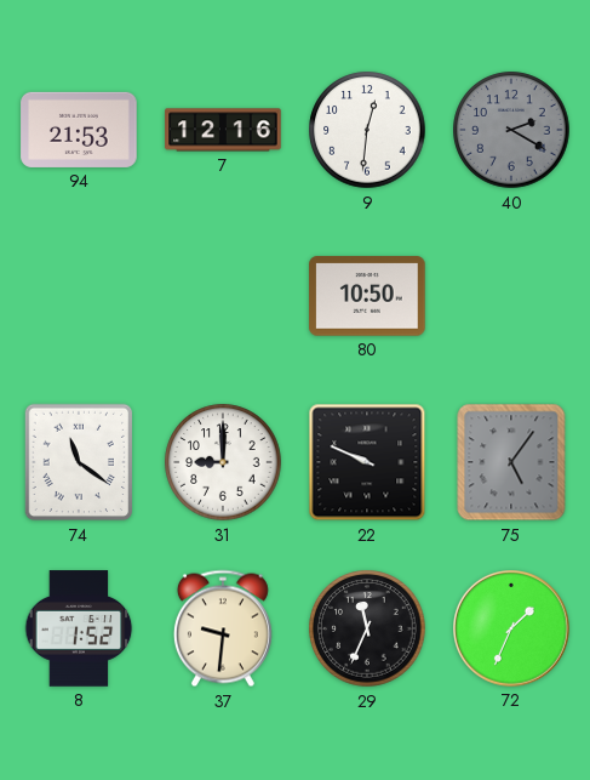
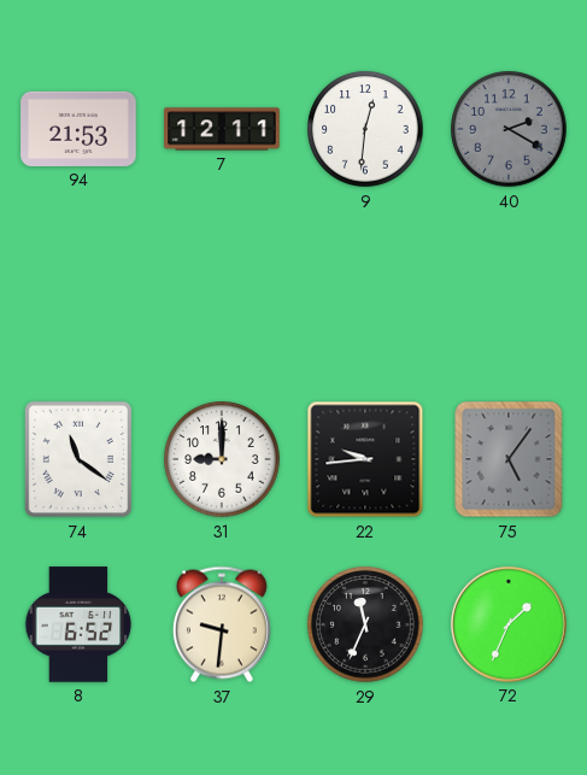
7: 12:16 -> 12:11
80: 10:50 -> none
22: 9:49 -> 9:44
8: 1:52 -> 6:52
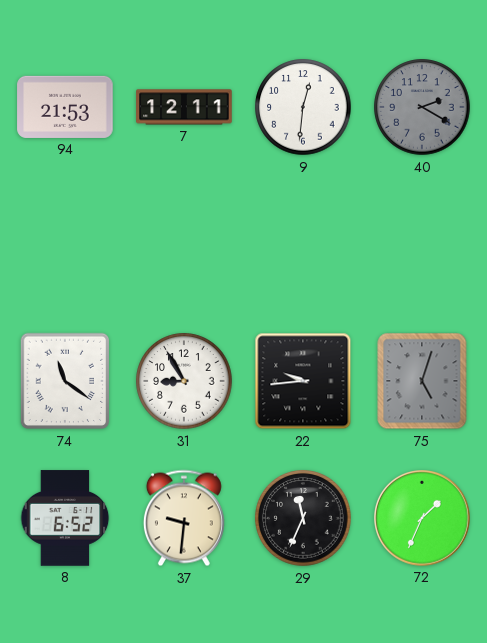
31: 9:00 -> 8:55
75: 5:06 -> 5:03
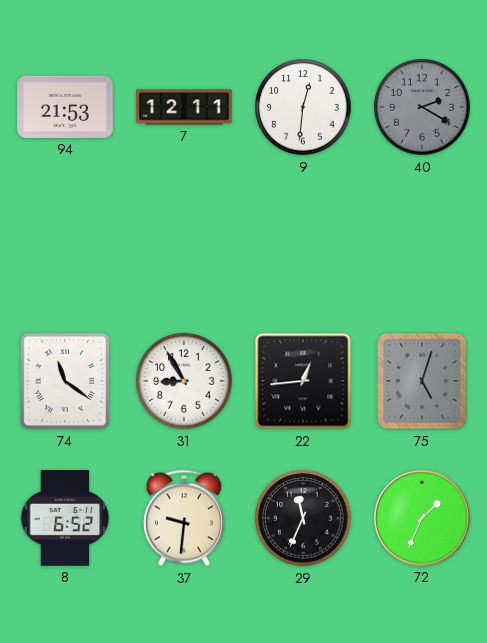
22: 9:44 -> 12:44
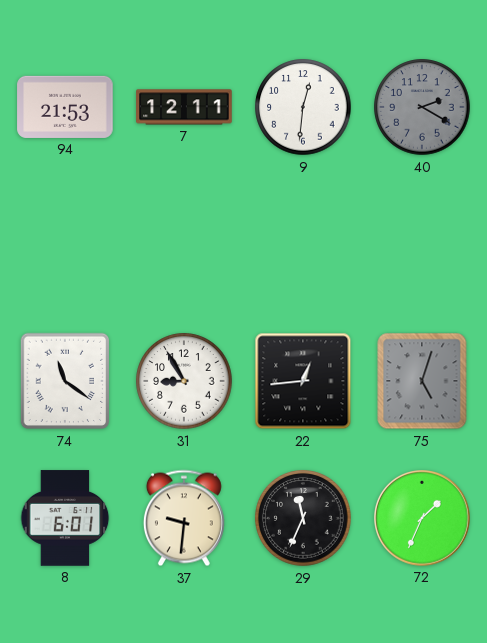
8: 6:52 -> 6:01
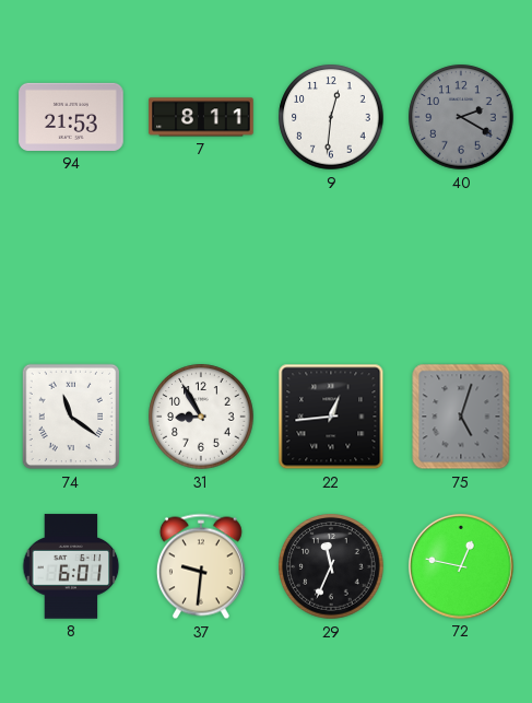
7: 12:11 -> 8:11
72: 1:34 -> 12:47
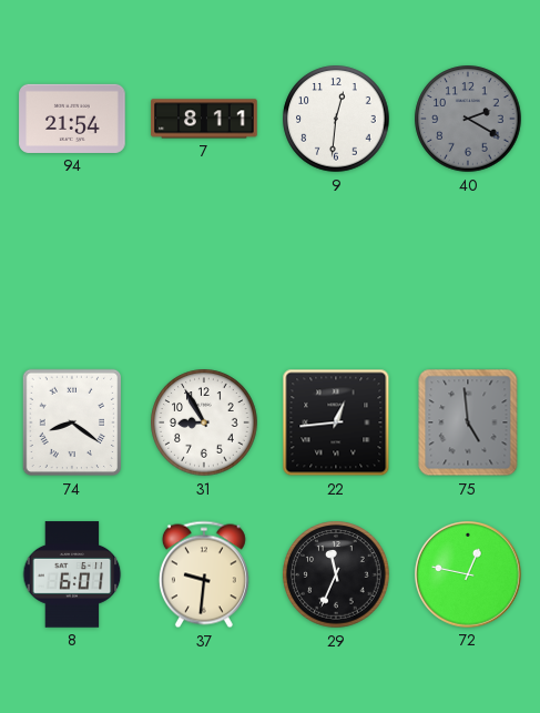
94: 21:53 -> 21:54
74: 11:21 -> 8:21
75: 5:03 -> 4:59
